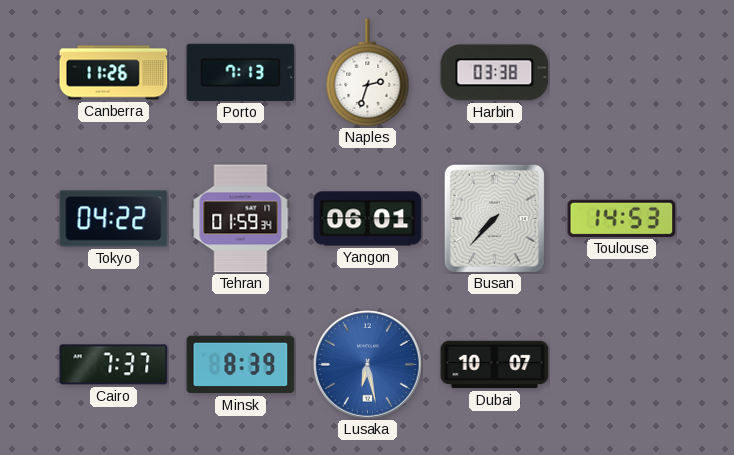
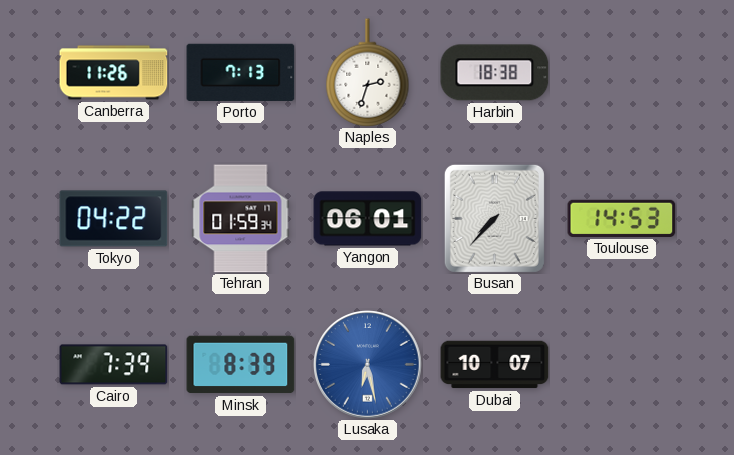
Harbin: 03:38 -> 18:38
Cairo: 7:37 -> 7:39
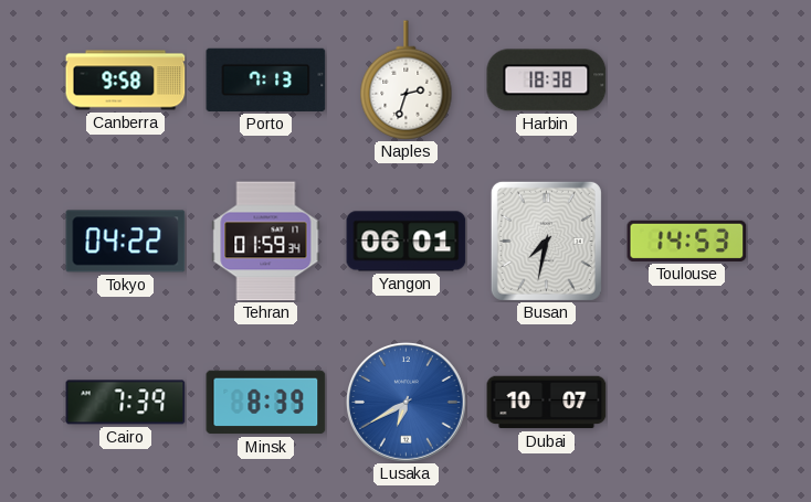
Canberra: 11:26 -> 9:58
Busan: 7:37 -> 7:32
Lusaka: 6:28 -> 6:40
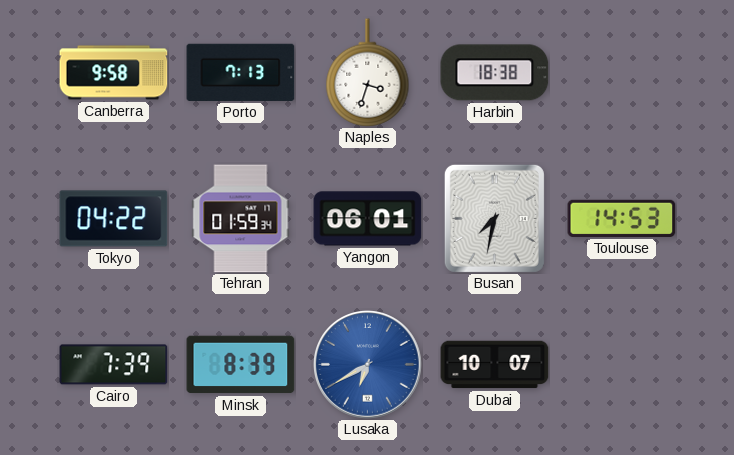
Naples: 2:33 -> 3:33
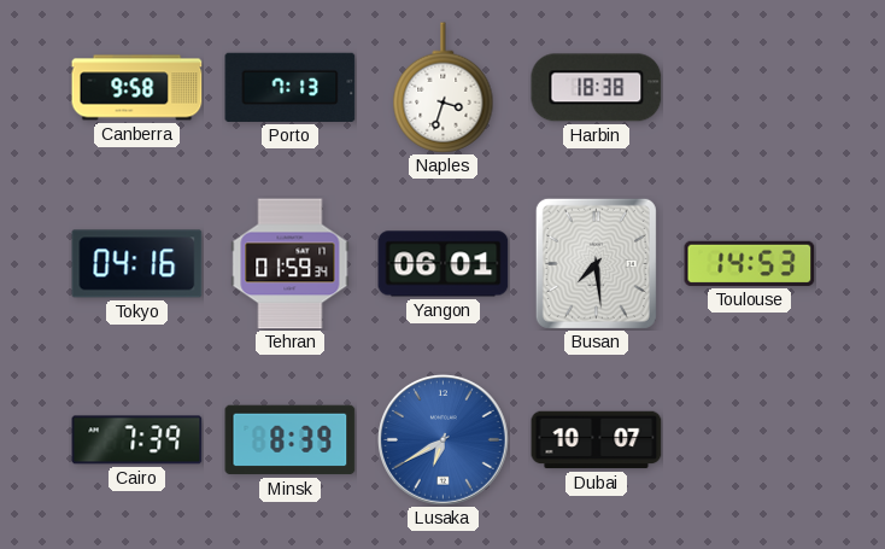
Tokyo: 04:22 -> 04:16
Busan: 7:32 -> 7:29
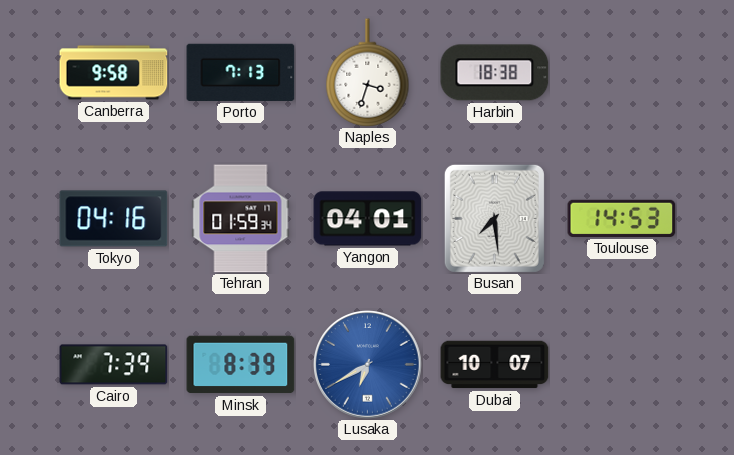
Yangon: 06:01 -> 04:01
